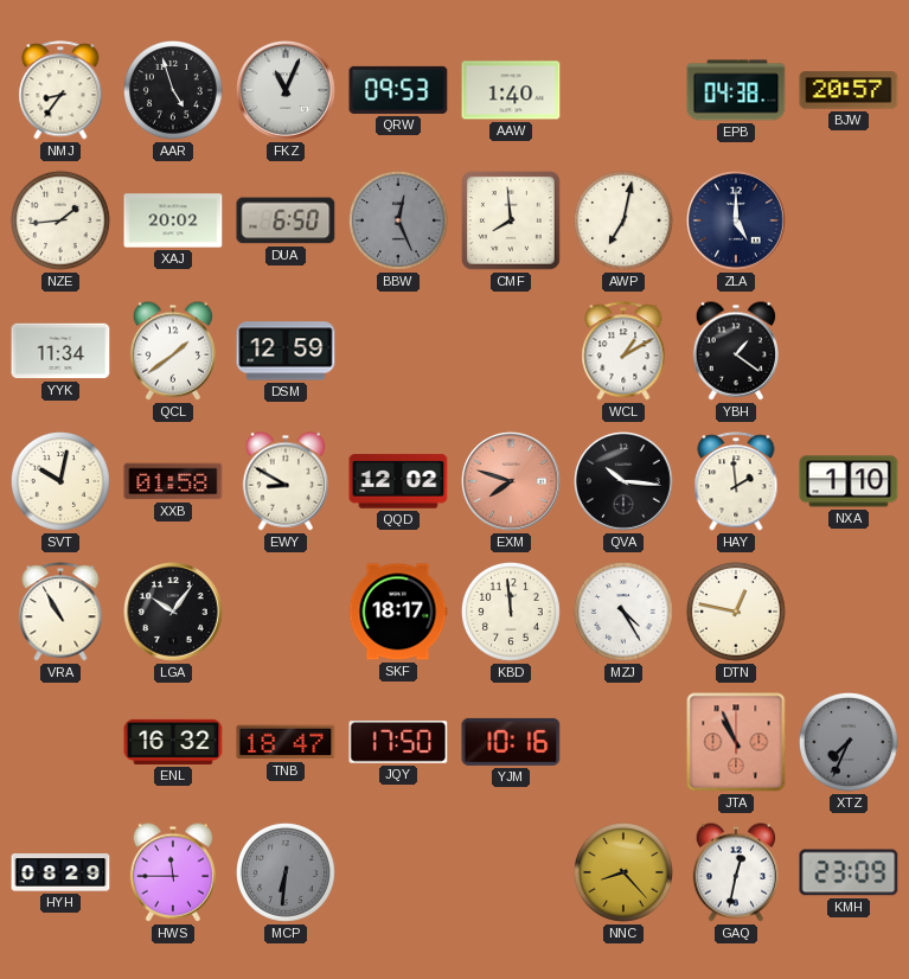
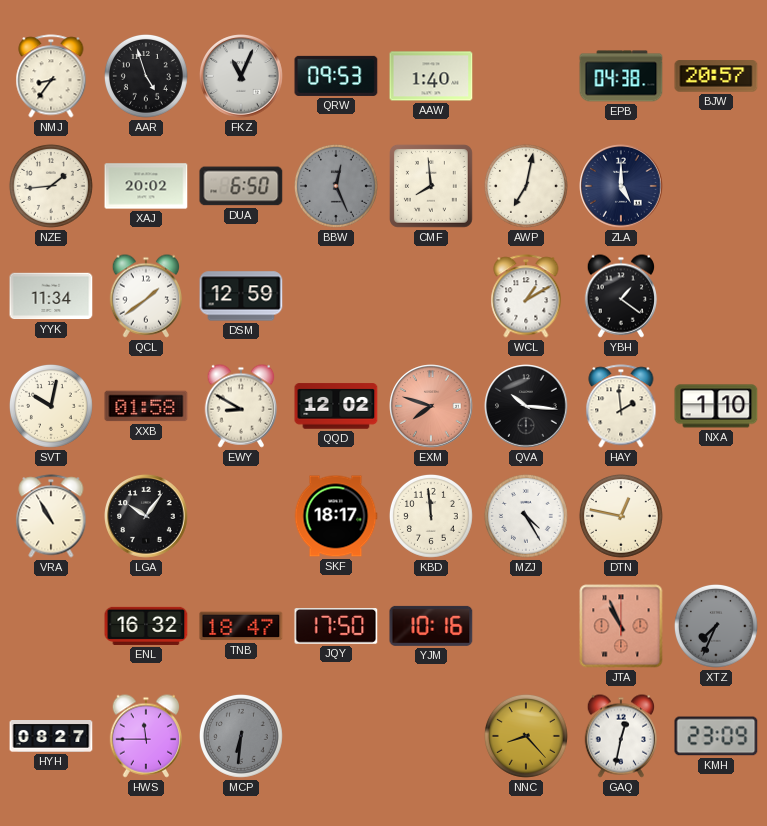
HYH: 08:29 -> 08:27
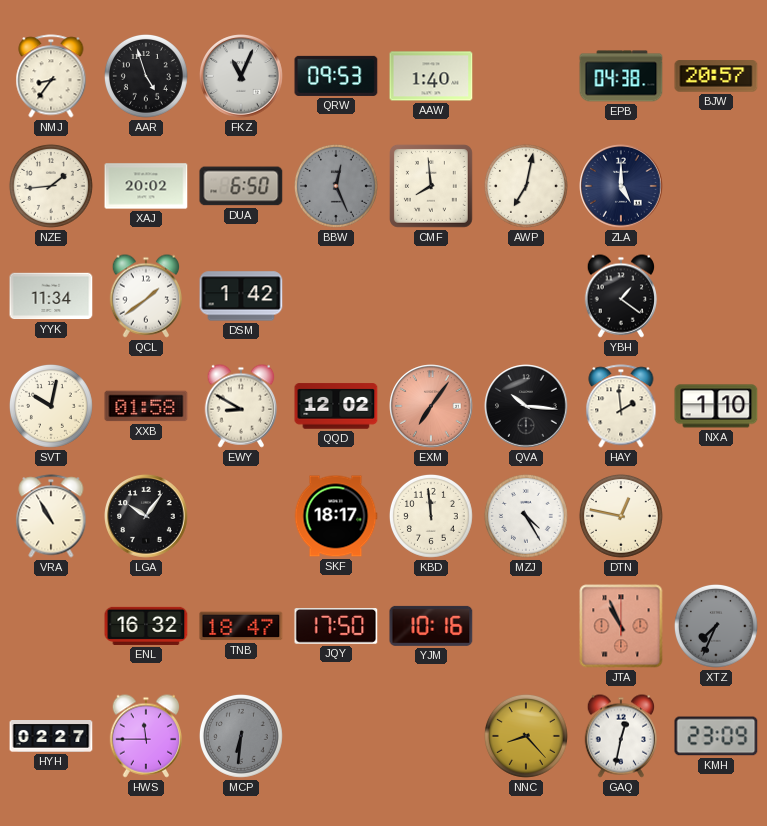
DSM: 12:59 -> 1:42
WCL: 1:10 -> none
EXM: 7:48 -> 7:06
HYH: 08:27 -> 02:27
